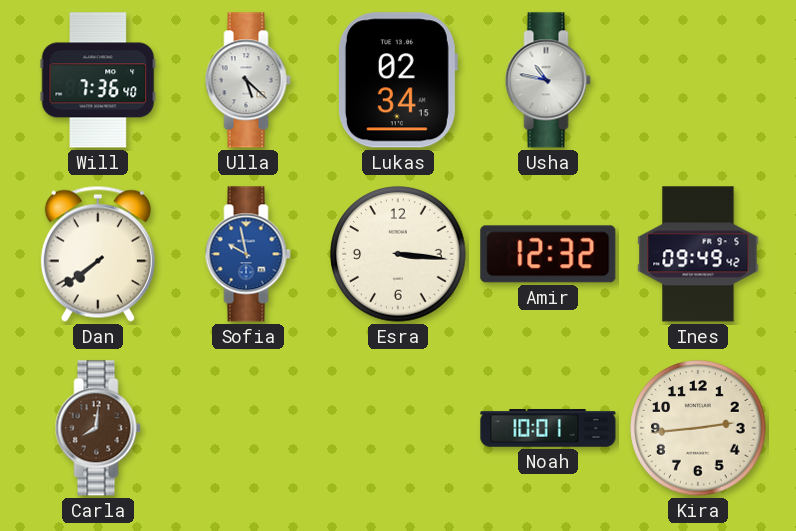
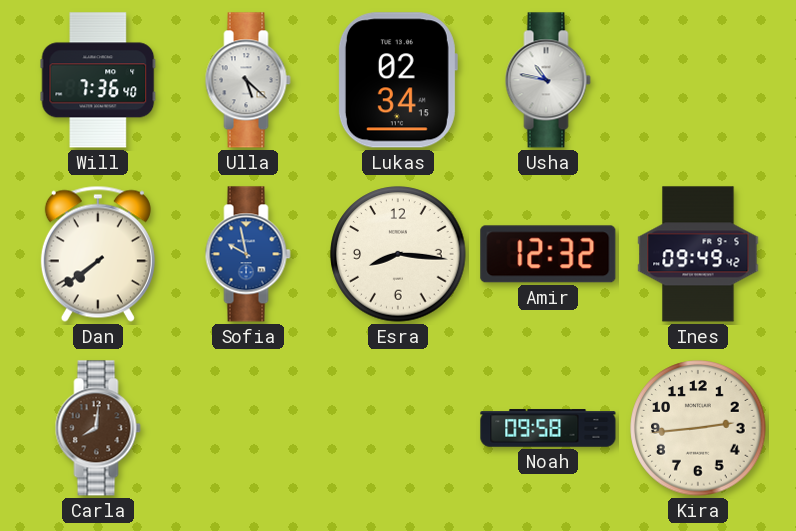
Esra: 3:16 -> 8:16
Noah: 10:01 -> 09:58
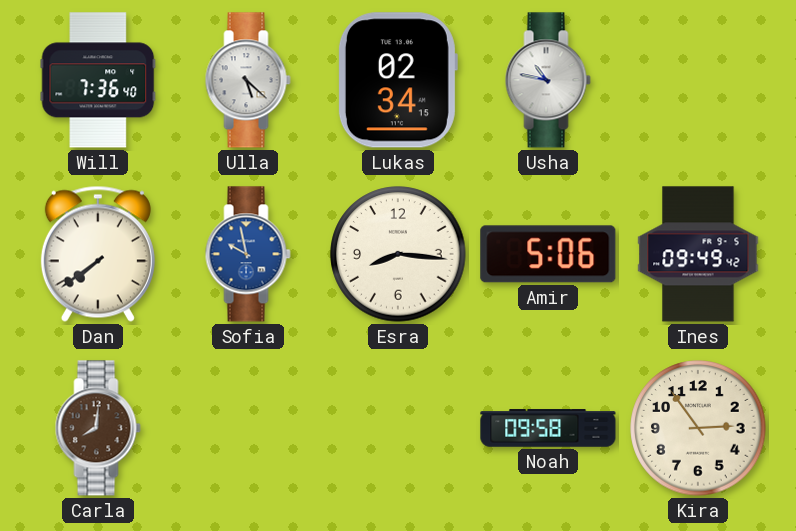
Amir: 12:32 -> 5:06
Kira: 2:44 -> 2:54
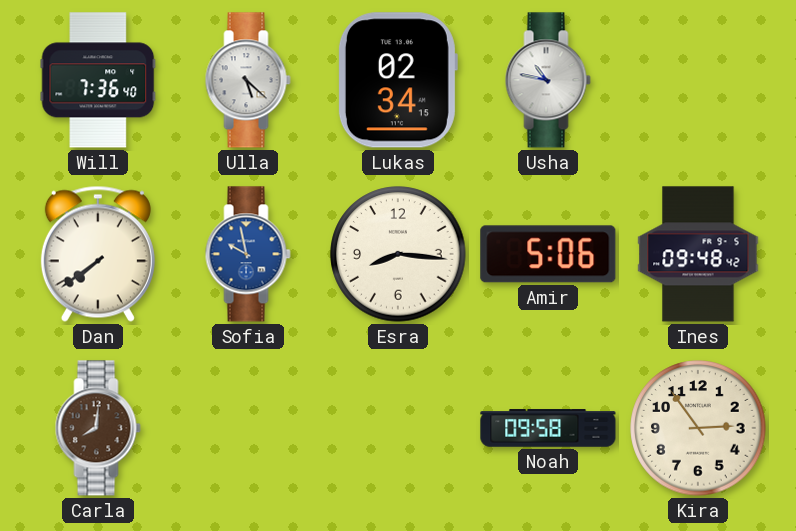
Ines: 09:49 -> 09:48
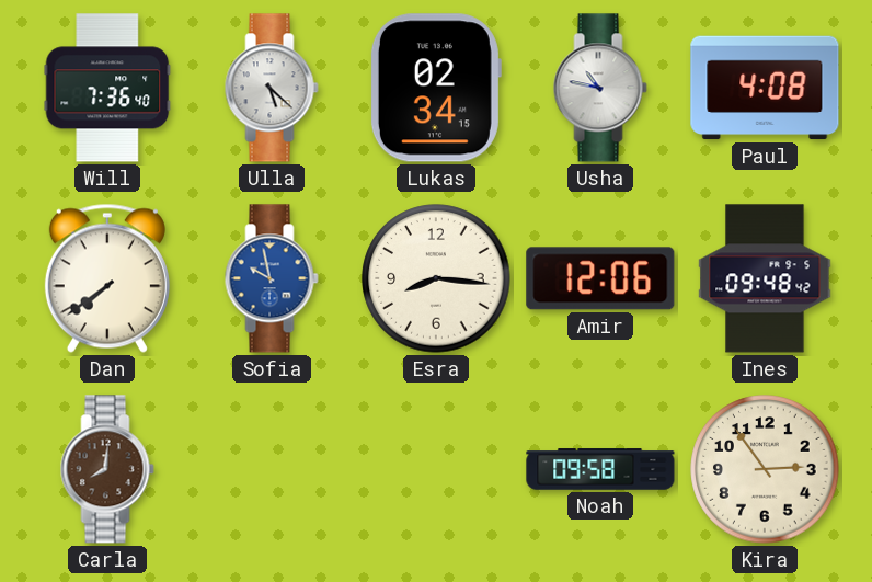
Paul: none -> 4:08
Amir: 5:06 -> 12:06
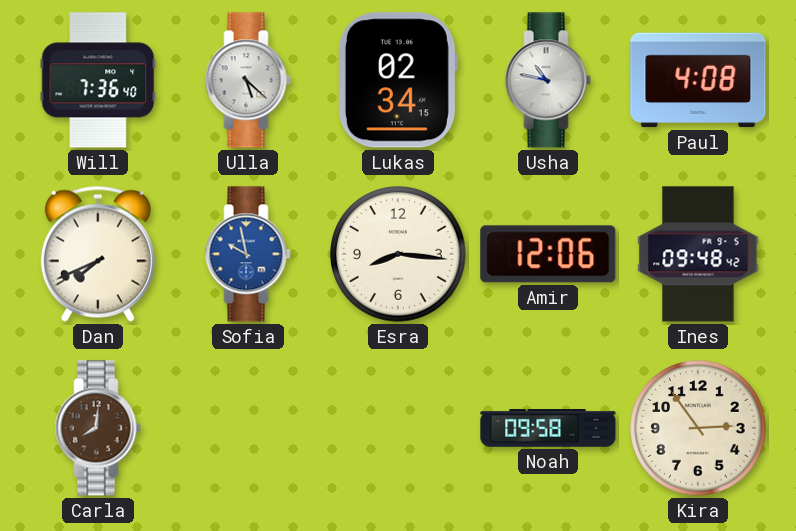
Dan: 7:39 -> 7:41
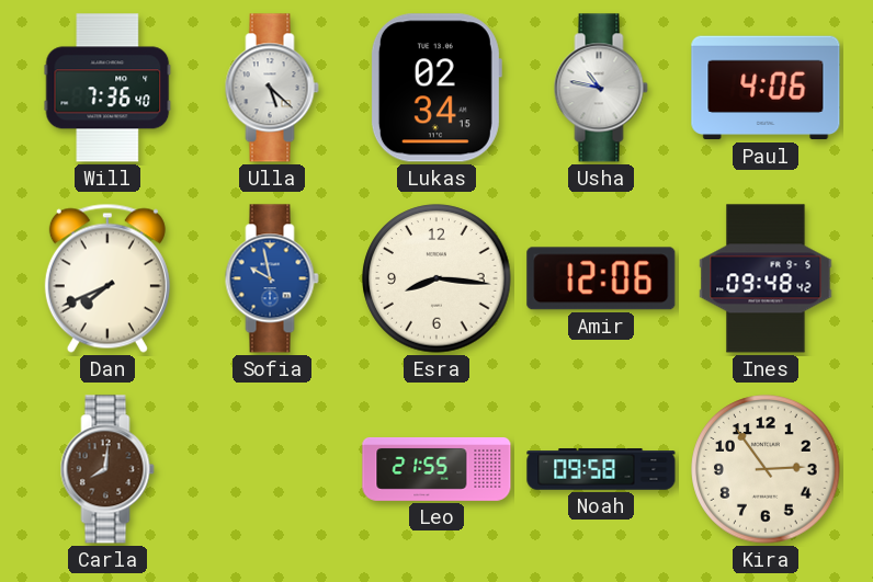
Paul: 4:08 -> 4:06
Leo: none -> 21:55
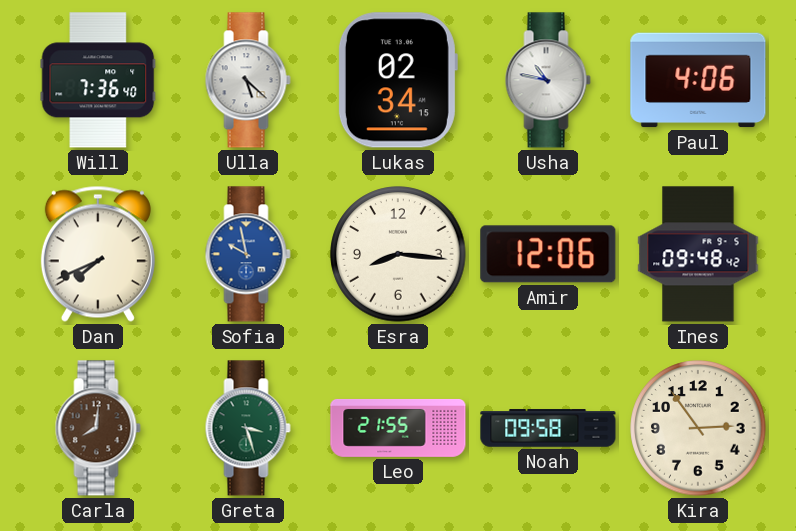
Greta: none -> 3:27
